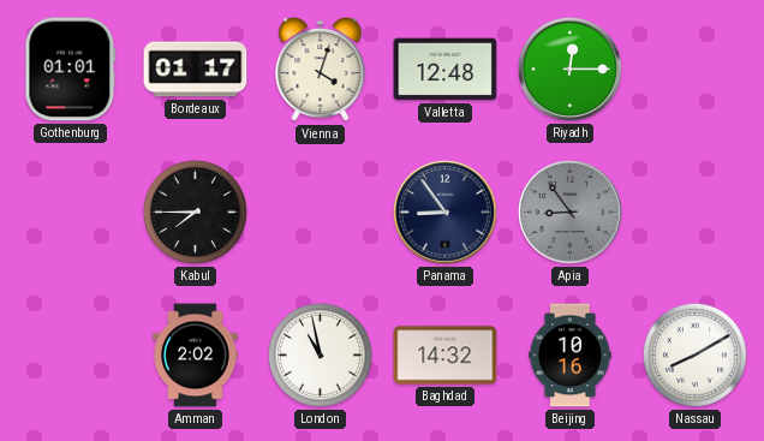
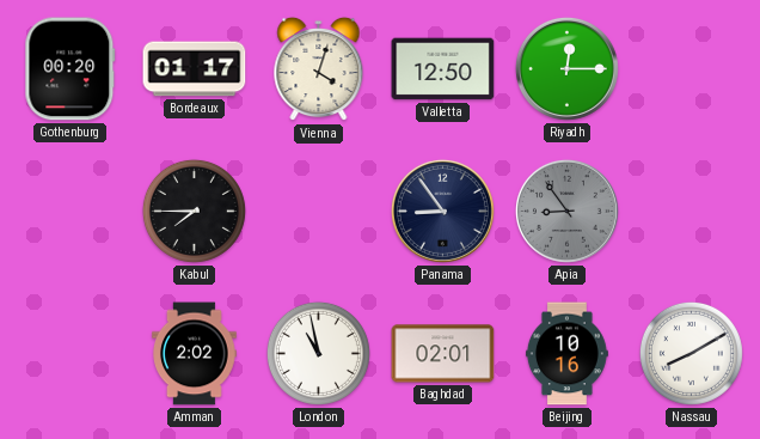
Gothenburg: 01:01 -> 00:20
Valletta: 12:48 -> 12:50
Baghdad: 14:32 -> 02:01
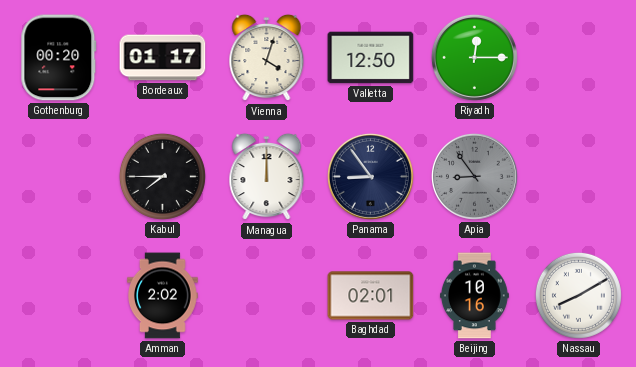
Managua: none -> 12:00
London: 10:58 -> none
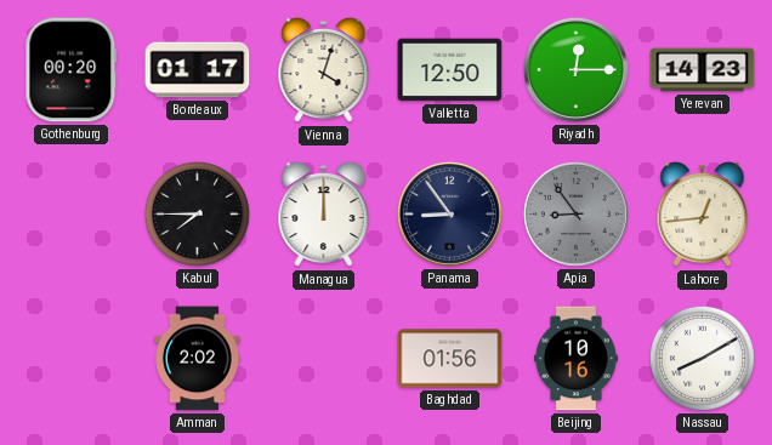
Yerevan: none -> 14:23
Lahore: none -> 12:44
Baghdad: 02:01 -> 01:56
